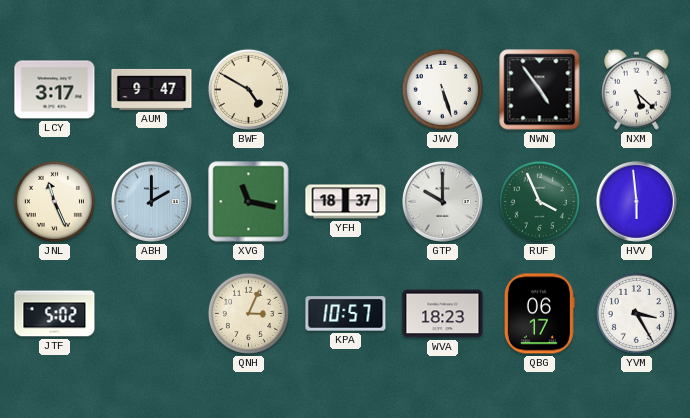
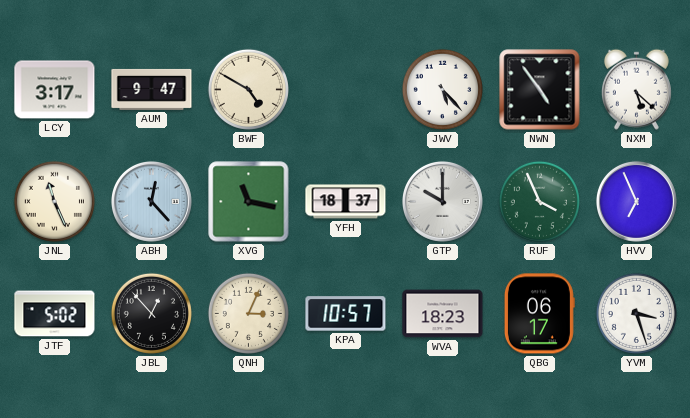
JWV: 5:27 -> 5:23
ABH: 2:00 -> 12:23
HVV: 5:59 -> 6:56
JBL: none -> 12:53
YVM: 3:25 -> 3:27
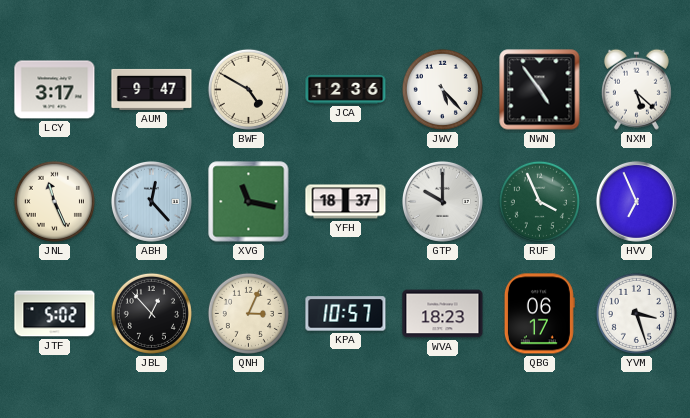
JCA: none -> 12:36
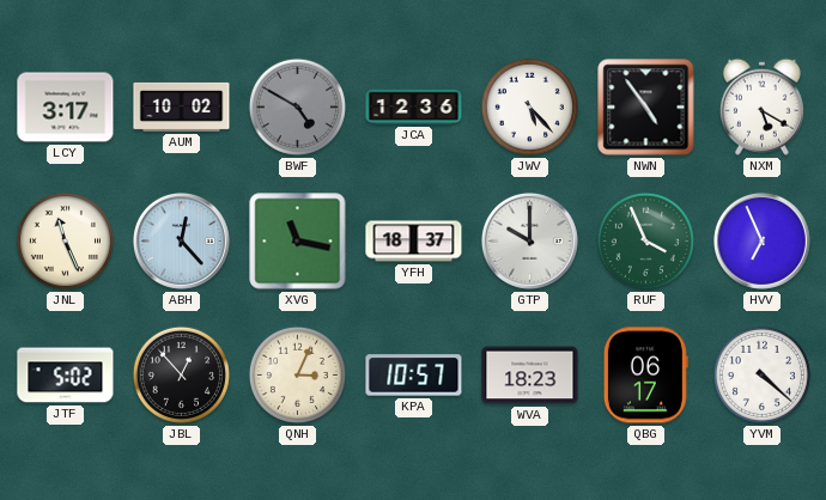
AUM: 9:47 -> 10:02
BWF dial: cream -> grey
NXM: 5:22 -> 5:20
YVM: 3:27 -> 4:22
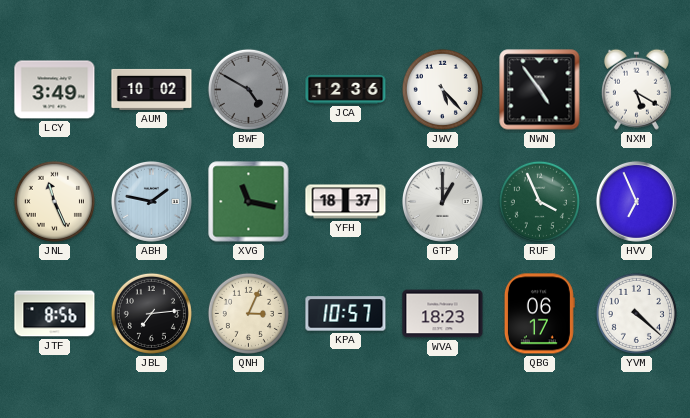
LCY: 3:17 -> 3:49
ABH: 12:23 -> 1:47
GTP: 10:00 -> 1:00
JTF: 5:02 -> 8:56
JBL: 12:53 -> 7:14
